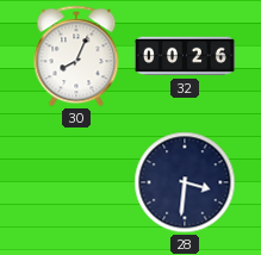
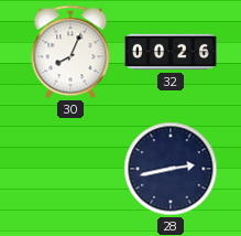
28: 3:31 -> 2:43
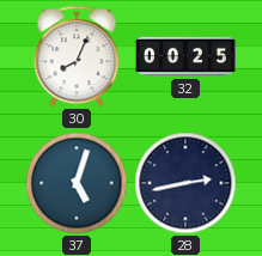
32: 00:26 -> 00:25
37: none -> 5:03
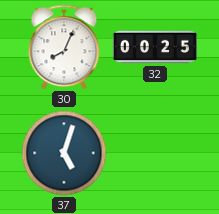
28: 2:43 -> none
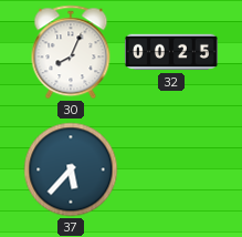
37: 5:03 -> 5:37
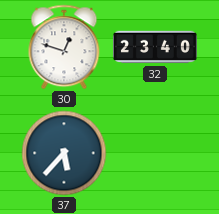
30: 8:04 -> 12:48
32: 00:25 -> 23:40
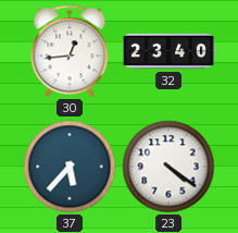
30: 12:48 -> 12:44
23: none -> 4:21
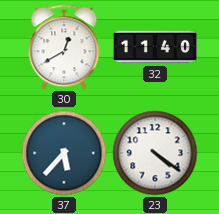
30: 12:44 -> 12:40
32: 23:40 -> 11:40
